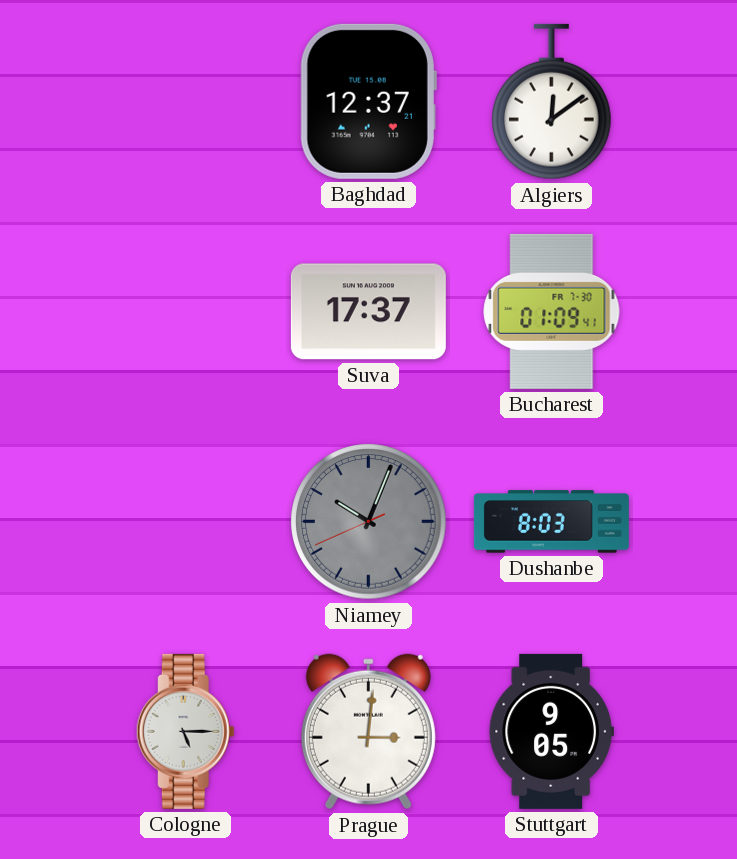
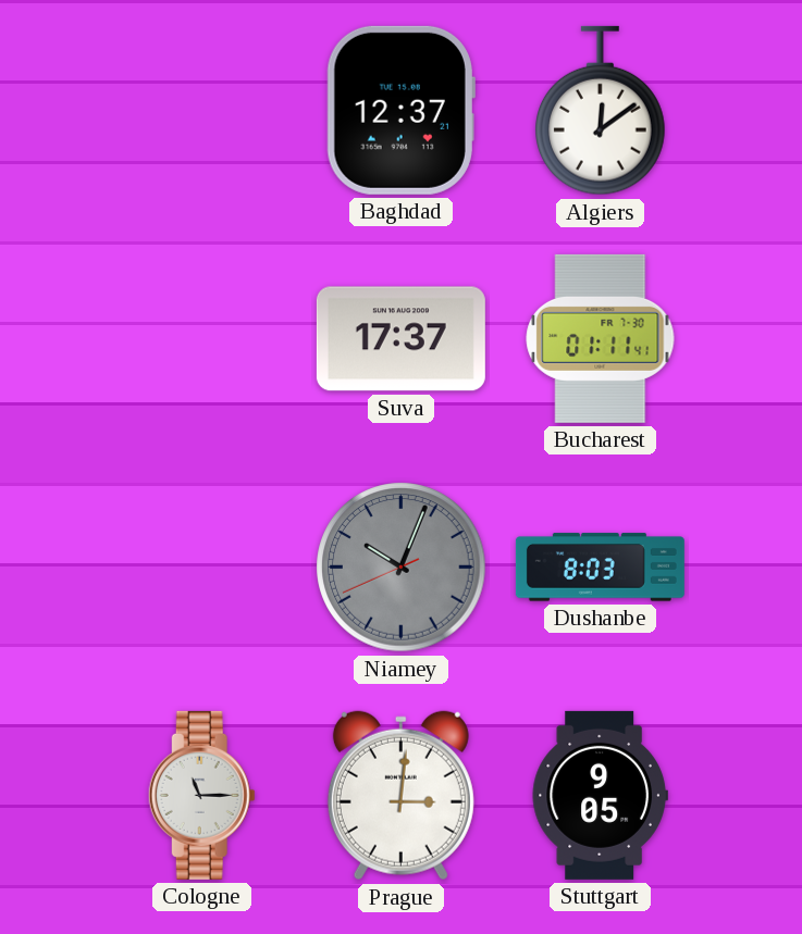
Bucharest: 01:09 -> 01:11
Cologne: 5:15 -> 11:15
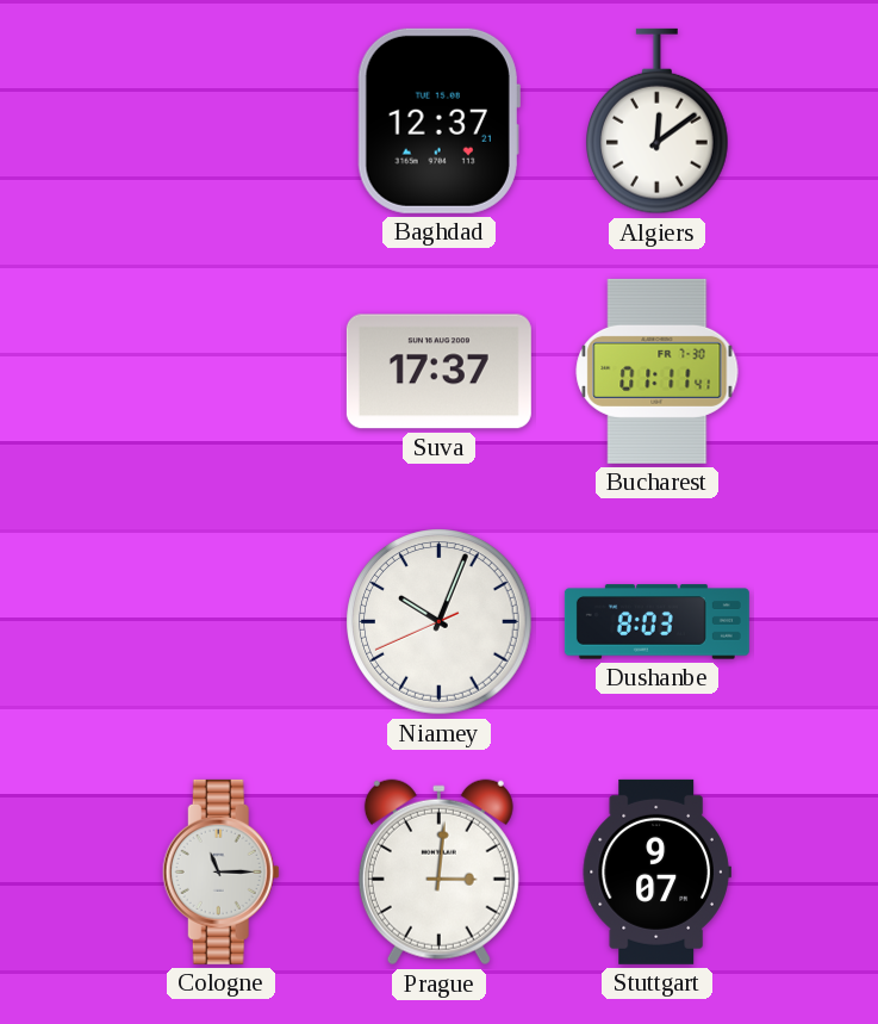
Niamey dial: grey -> white
Stuttgart: 9:05 -> 9:07
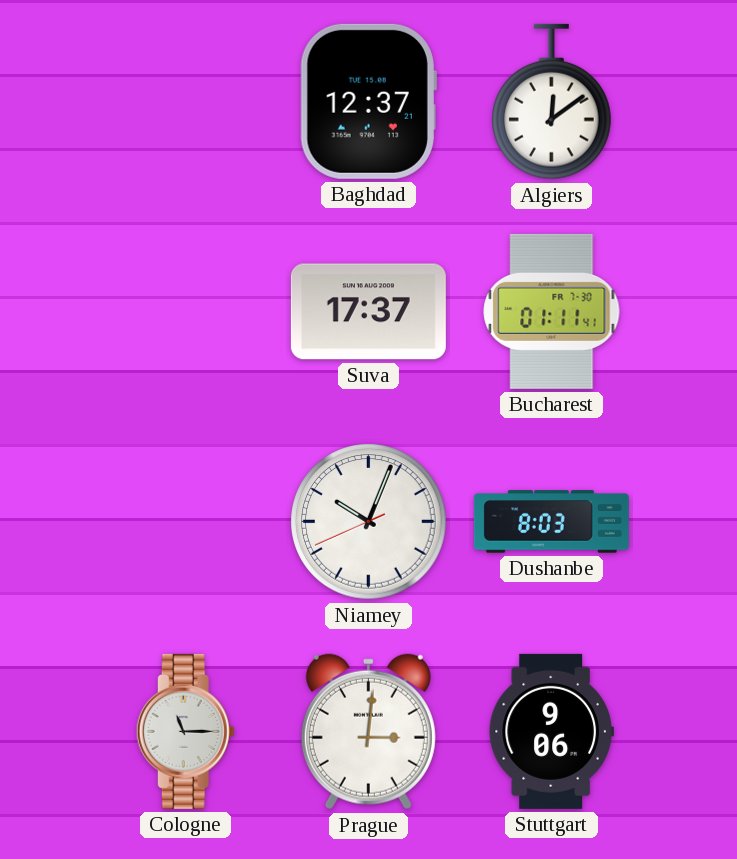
Stuttgart: 9:07 -> 9:06
